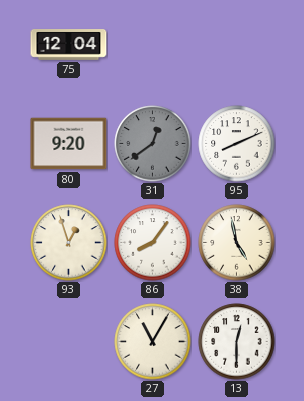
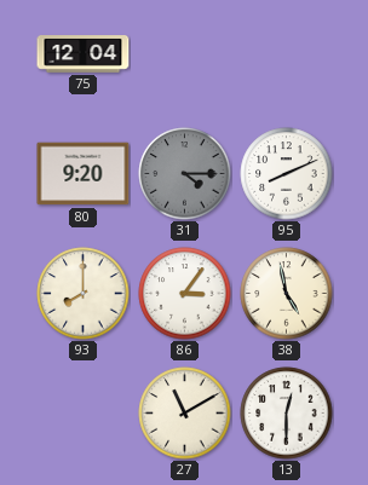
31: 12:39 -> 4:15
93: 12:57 -> 8:00
86: 8:06 -> 3:06
27: 11:05 -> 11:10
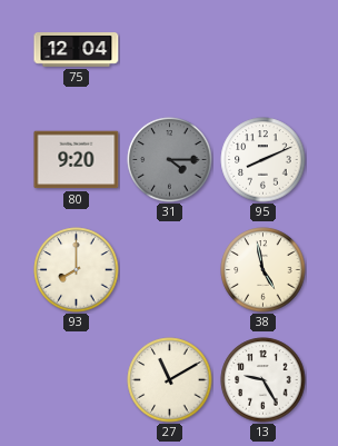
86: 3:06 -> none
13: 12:30 -> 9:25
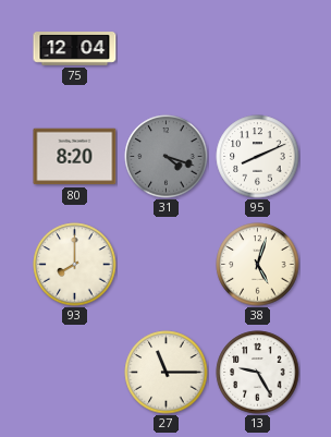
80: 9:20 -> 8:20
31: 4:15 -> 4:18
38: 4:58 -> 5:03
27: 11:10 -> 11:15
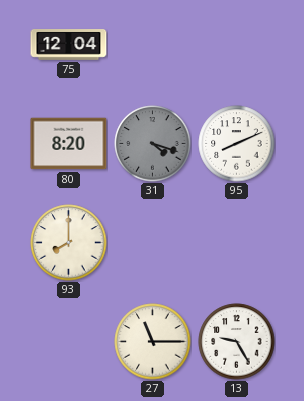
38: 5:03 -> none
